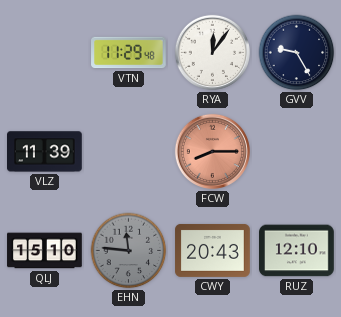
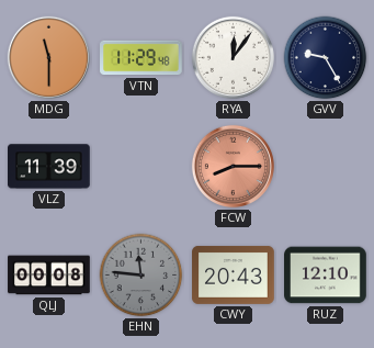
MDG: none -> 11:30
QLJ: 15:10 -> 00:08
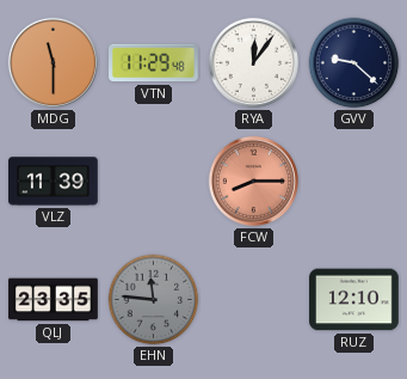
GVV: 9:25 -> 9:22
QLJ: 00:08 -> 23:35
CWY: 20:43 -> none
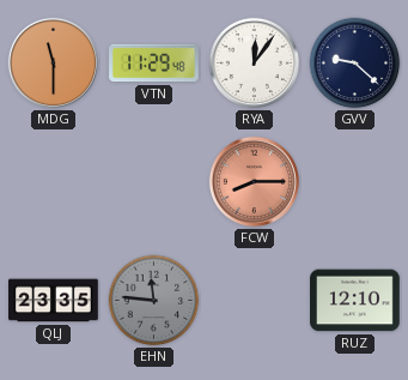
VLZ: 11:39 -> none
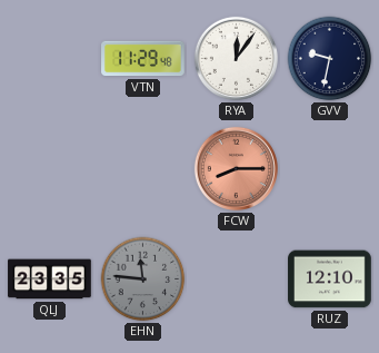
MDG: 11:30 -> none
GVV: 9:22 -> 9:32
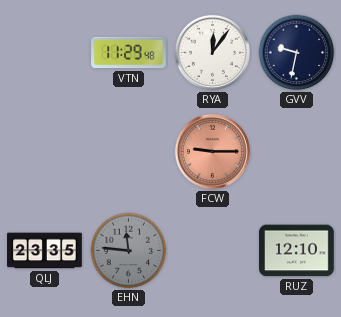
FCW: 8:15 -> 9:15
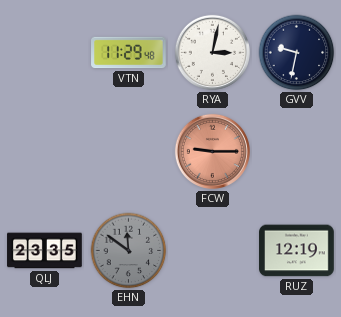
RYA: 12:06 -> 3:02
EHN: 11:46 -> 11:51
RUZ: 12:10 -> 12:19
